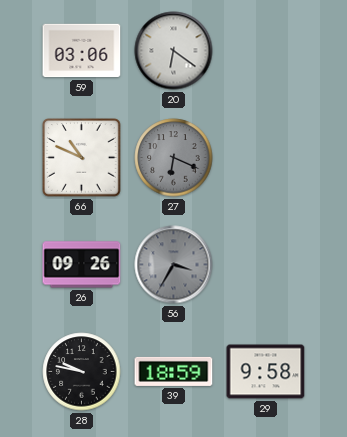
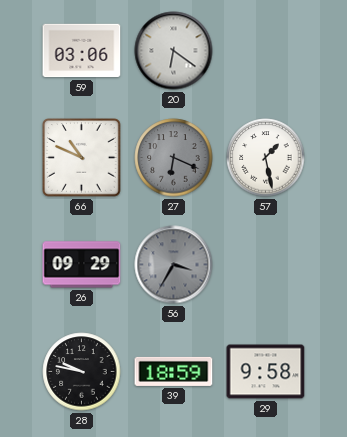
57: none -> 1:28
26: 09:26 -> 09:29
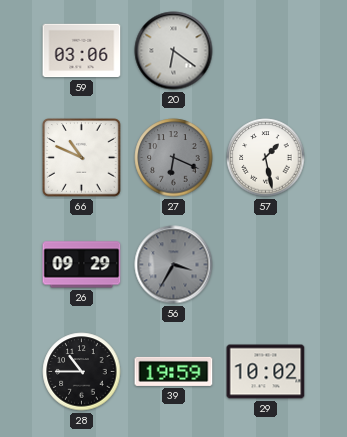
28: 9:47 -> 10:45
39: 18:59 -> 19:59
29: 9:58 -> 10:02
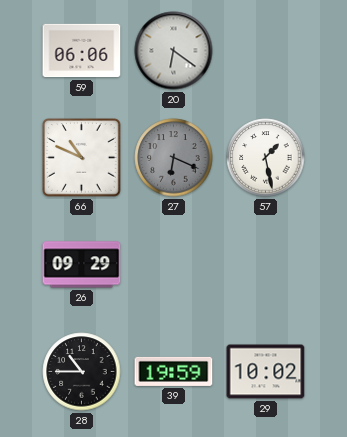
59: 03:06 -> 06:06
56: 3:35 -> none
